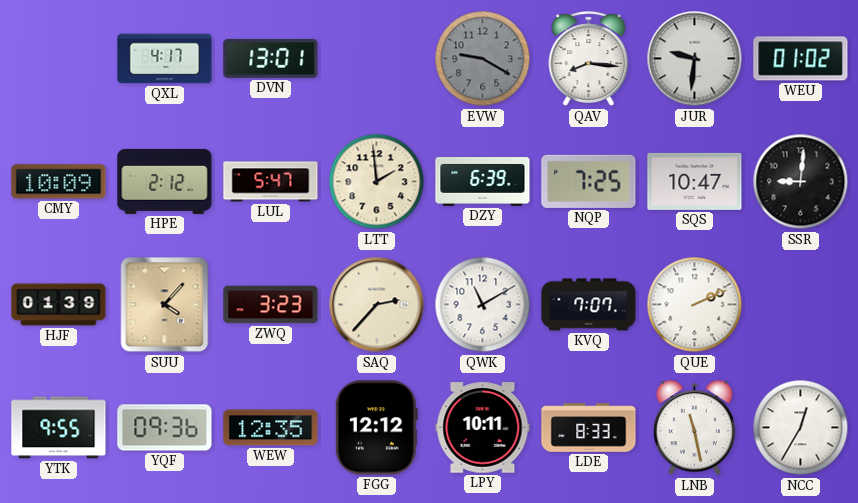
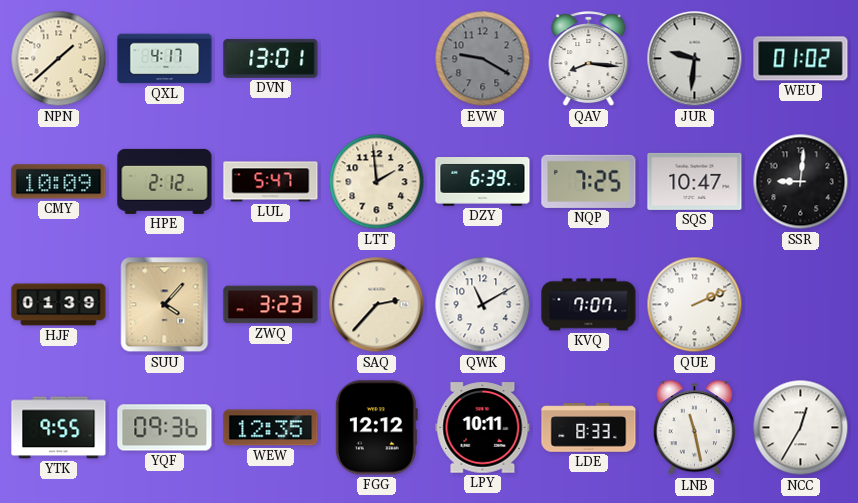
NPN: none -> 1:38
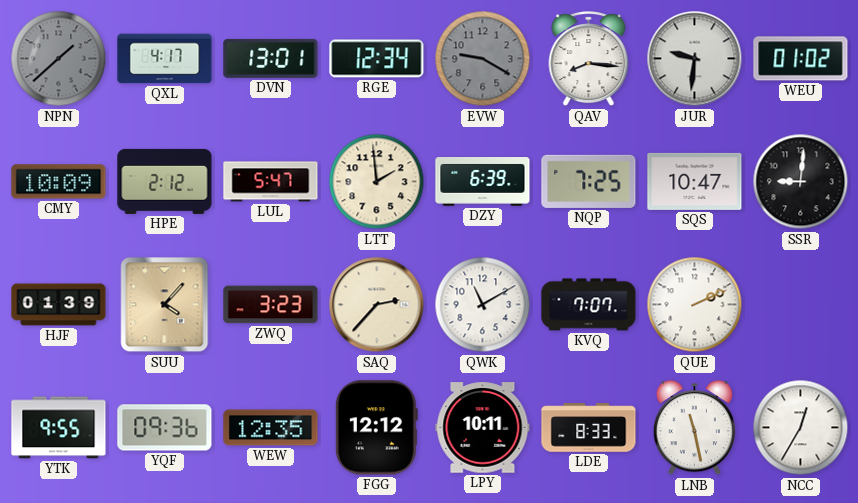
NPN dial: cream -> grey
RGE: none -> 12:34
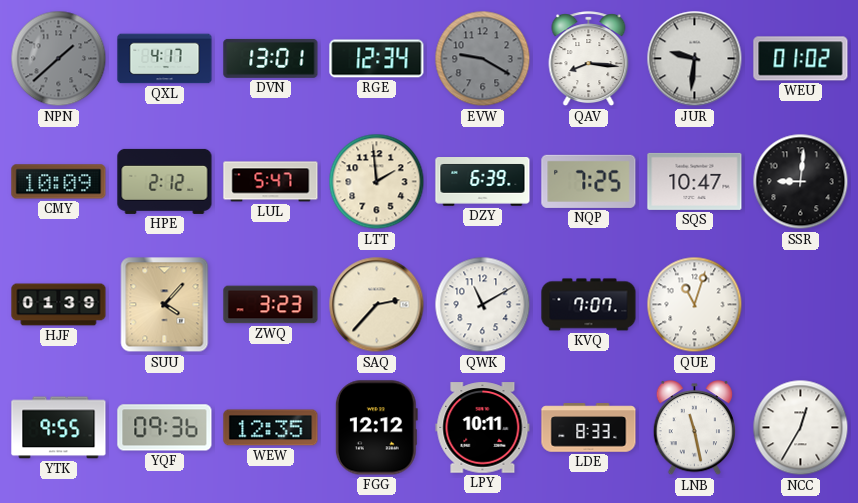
QUE: 2:11 -> 11:03
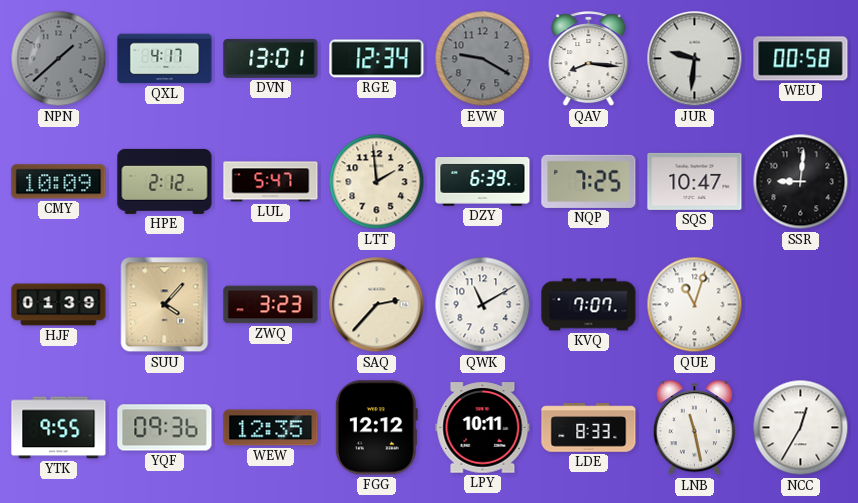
WEU: 01:02 -> 00:58
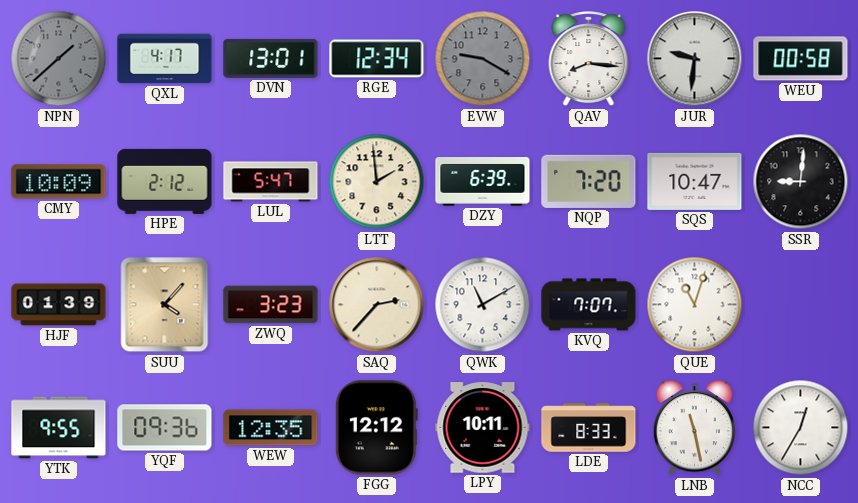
NQP: 7:25 -> 7:20
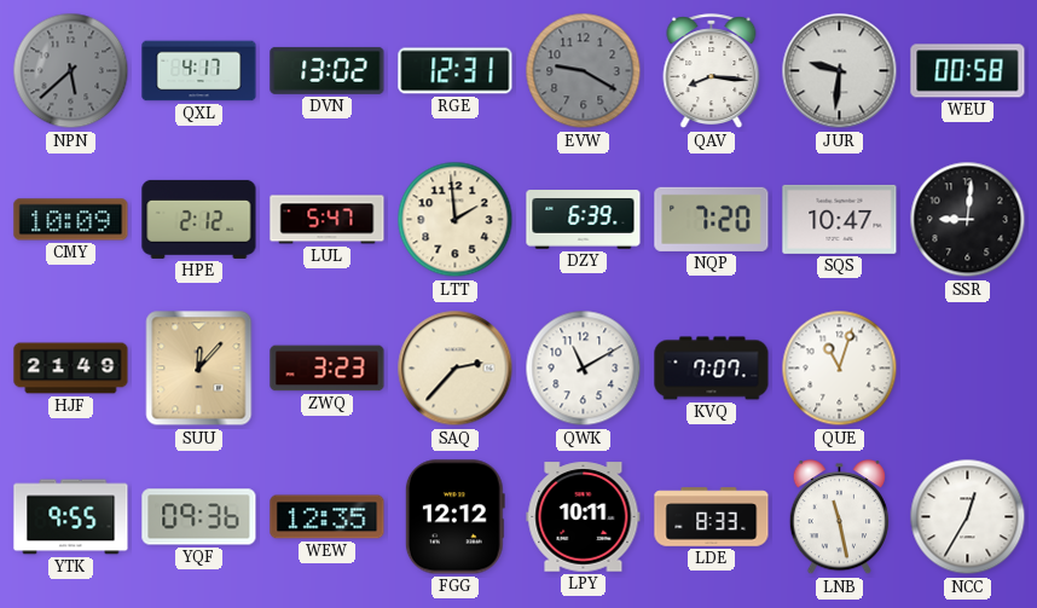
NPN: 1:38 -> 5:38
DVN: 13:01 -> 13:02
RGE: 12:34 -> 12:31
HJF: 01:39 -> 21:49
SUU: 4:07 -> 12:07
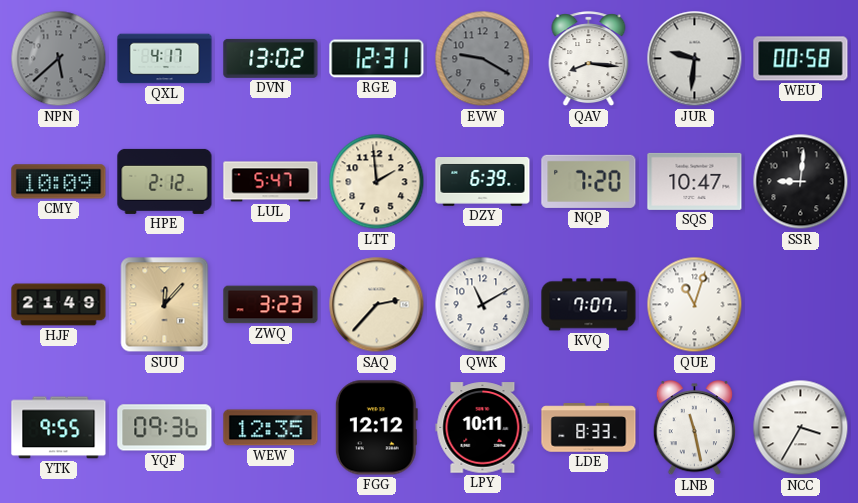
NCC: 12:35 -> 3:35
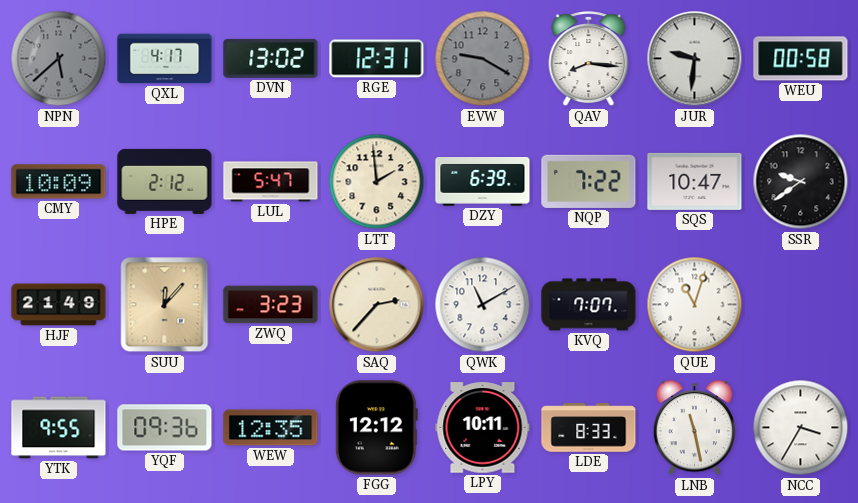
NQP: 7:20 -> 7:22
SSR: 9:01 -> 9:39
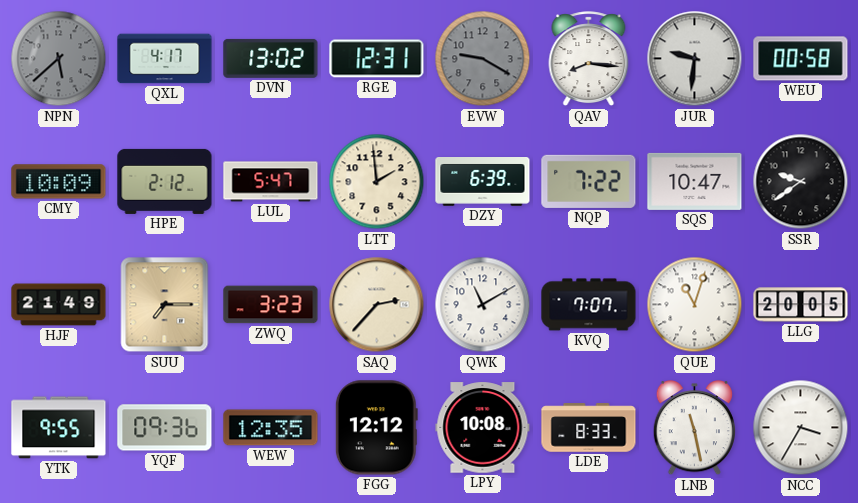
SUU: 12:07 -> 7:15
LLG: none -> 20:05
LPY: 10:11 -> 10:08
